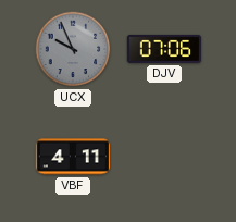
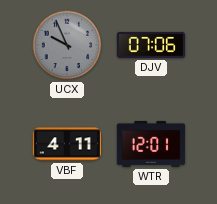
WTR: none -> 12:01
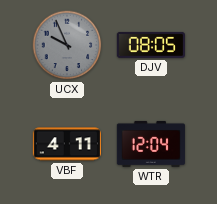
DJV: 07:06 -> 08:05
WTR: 12:01 -> 12:04
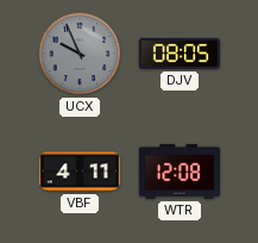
WTR: 12:04 -> 12:08
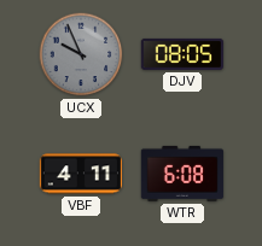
WTR: 12:08 -> 6:08
